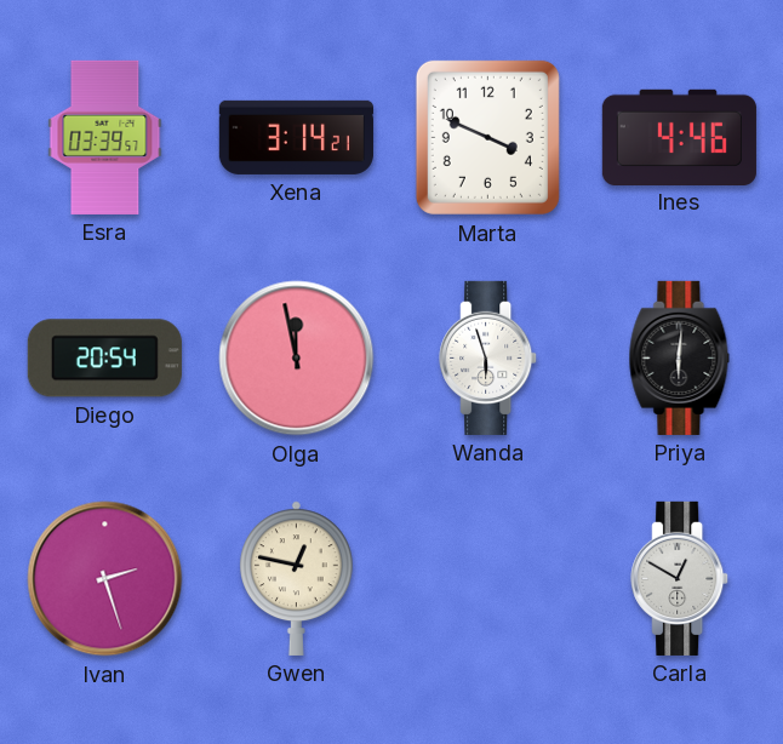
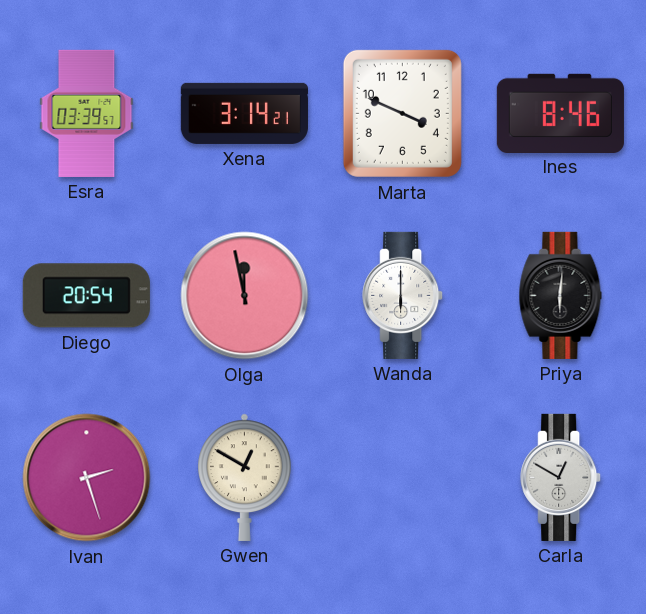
Ines: 4:46 -> 8:46
Wanda: 5:57 -> 6:00
Gwen: 12:47 -> 12:50
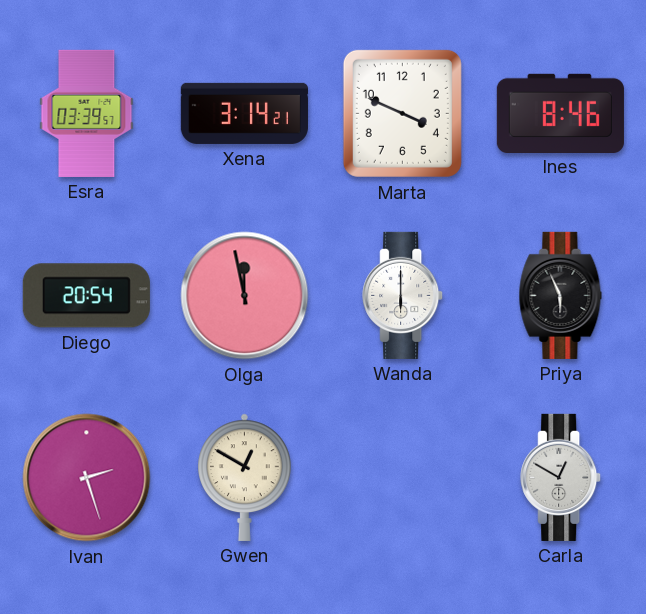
Priya: 6:01 -> 5:56
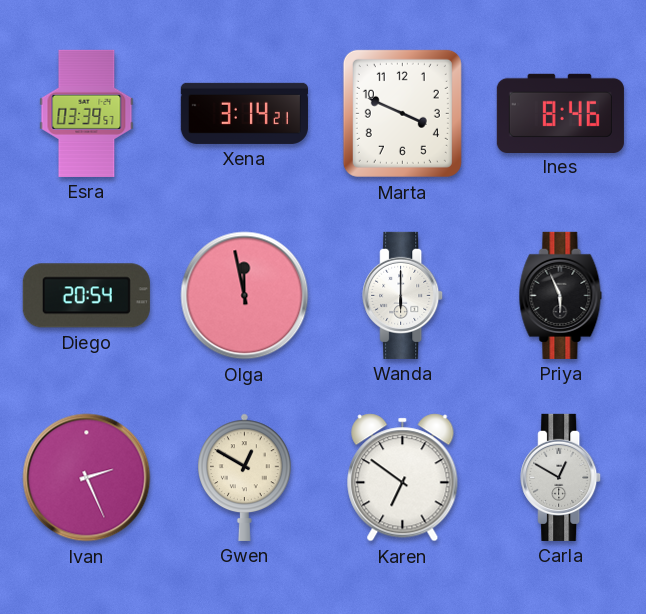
Ivan: 2:27 -> 2:26
Karen: none -> 6:51
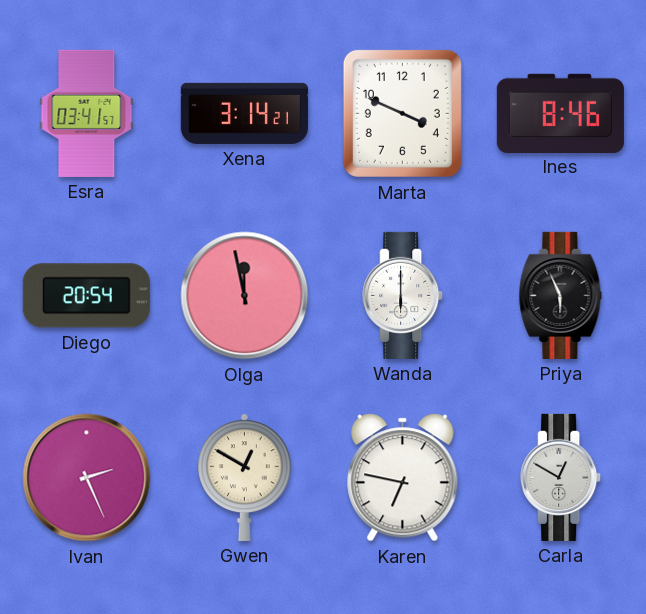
Esra: 03:39 -> 03:41
Karen: 6:51 -> 6:47
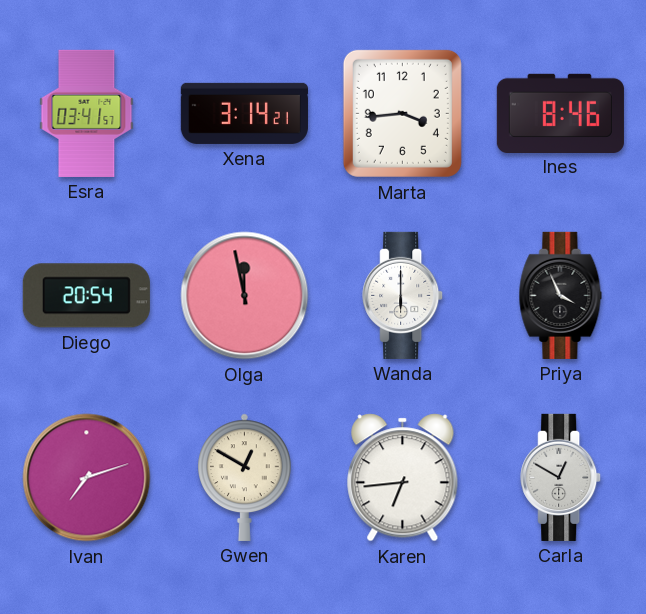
Marta: 3:49 -> 3:44
Priya: 5:56 -> 3:56
Ivan: 2:26 -> 7:12
Karen: 6:47 -> 6:44
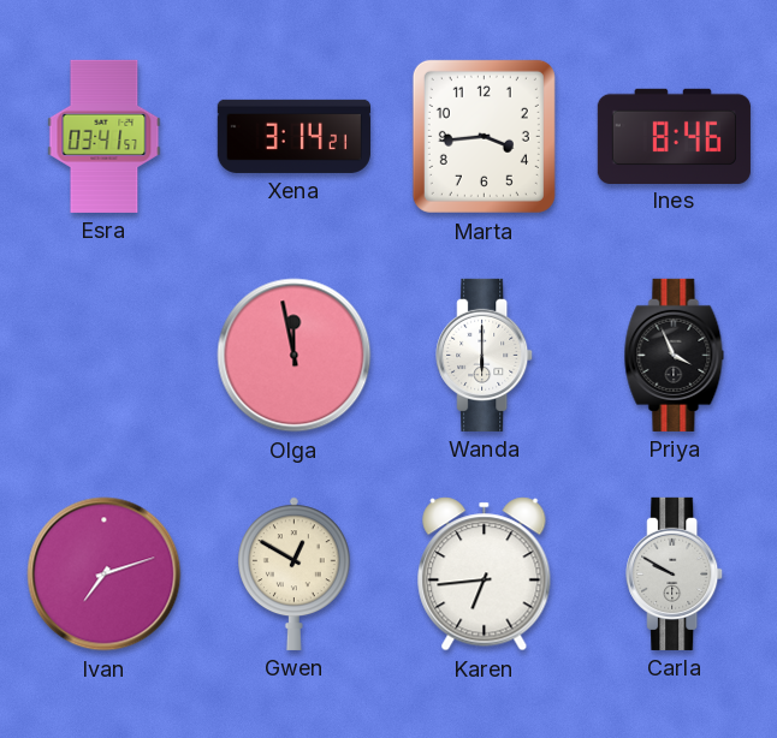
Diego: 20:54 -> none
Carla: 12:50 -> 9:50
